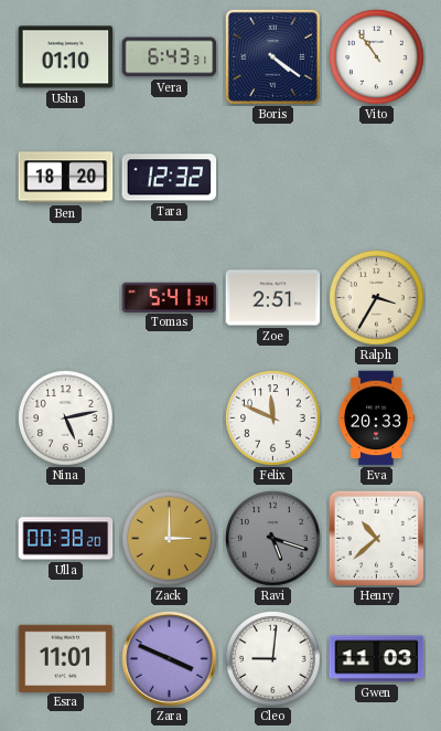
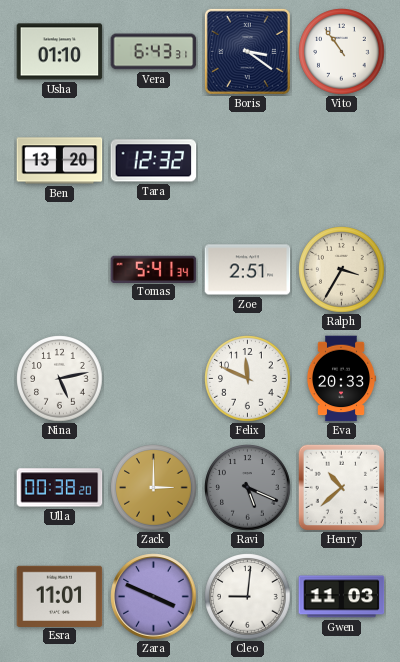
Boris: 4:21 -> 3:21
Ben: 18:20 -> 13:20
Ravi: 5:18 -> 5:19
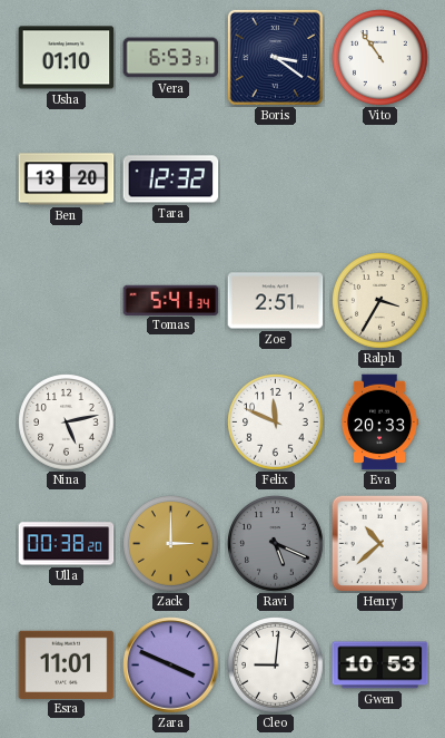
Vera: 6:43 -> 6:53
Gwen: 11:03 -> 10:53
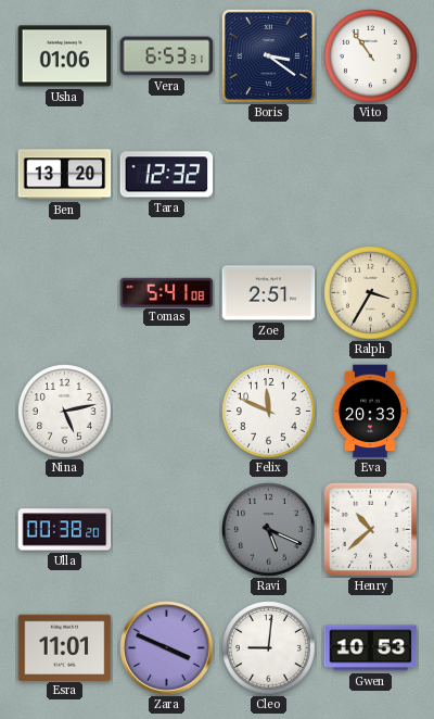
Usha: 01:10 -> 01:06
Tomas: 5:41:34 -> 5:41:08
Zack: 3:00 -> none
